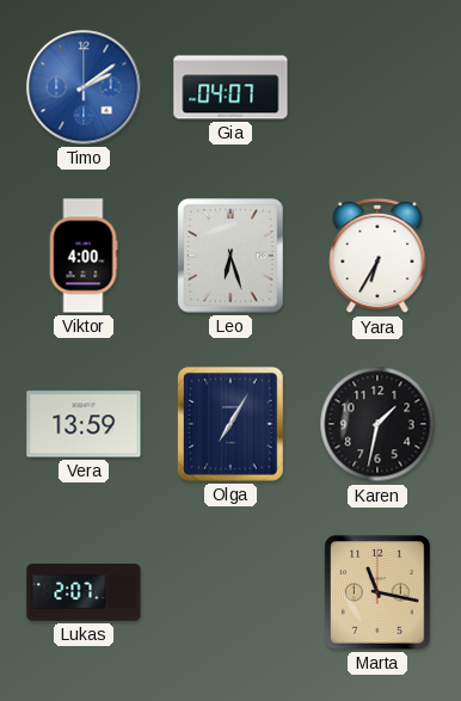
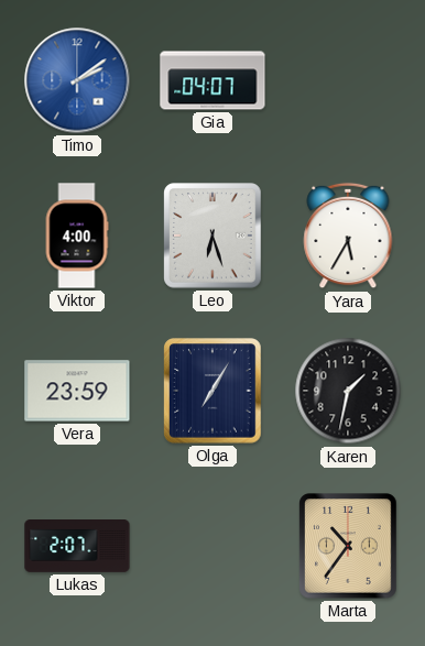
Yara: 6:35 -> 5:35
Vera: 13:59 -> 23:59
Marta: 11:17 -> 10:36
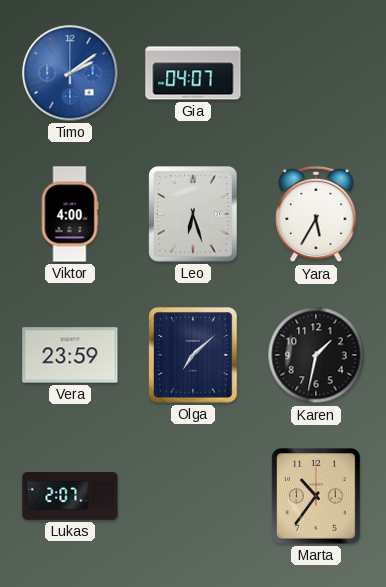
Olga: 7:05 -> 7:08
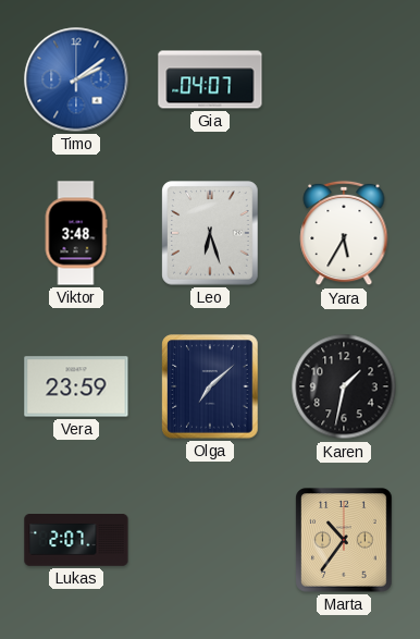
Viktor: 4:00 -> 3:48
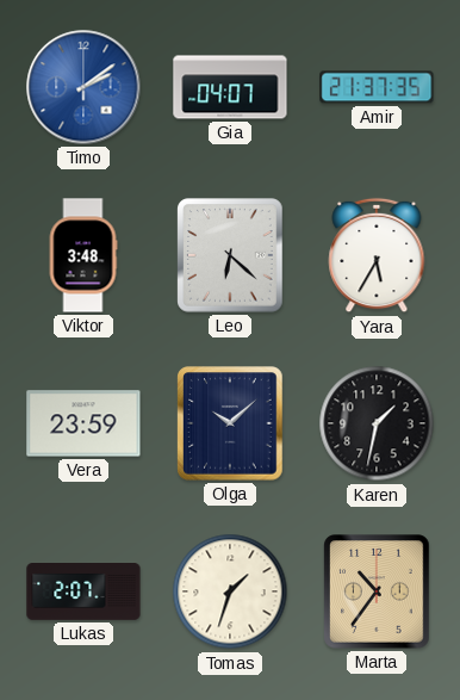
Amir: none -> 21:37
Leo: 6:27 -> 6:22
Olga: 7:08 -> 10:08
Tomas: none -> 1:33
